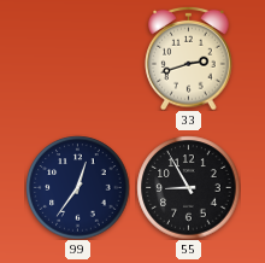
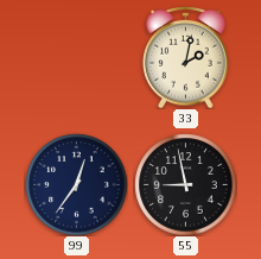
33: 2:42 -> 2:02
55: 8:55 -> 8:58
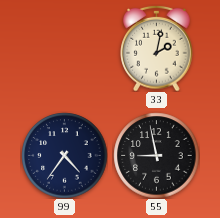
99: 12:36 -> 4:36
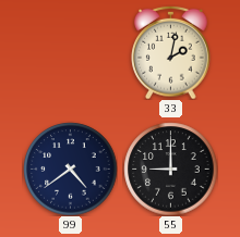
99: 4:36 -> 4:39
55: 8:58 -> 9:00
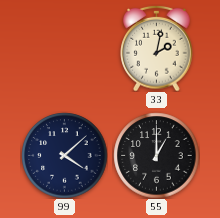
99: 4:39 -> 4:08
55: 9:00 -> 1:00
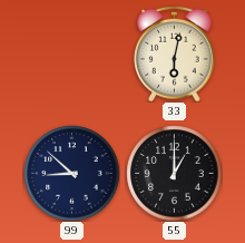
33: 2:02 -> 6:02
99: 4:08 -> 8:52
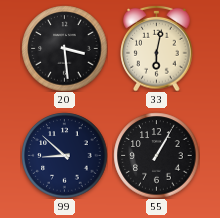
20: none -> 3:29
55: 1:00 -> 1:05
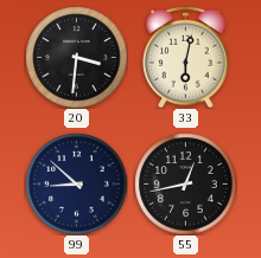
20: 3:29 -> 3:31
55: 1:05 -> 12:43
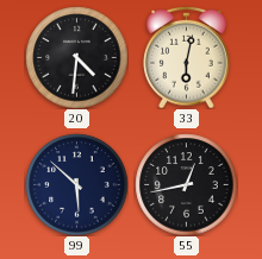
20: 3:31 -> 4:31
99: 8:52 -> 5:52
